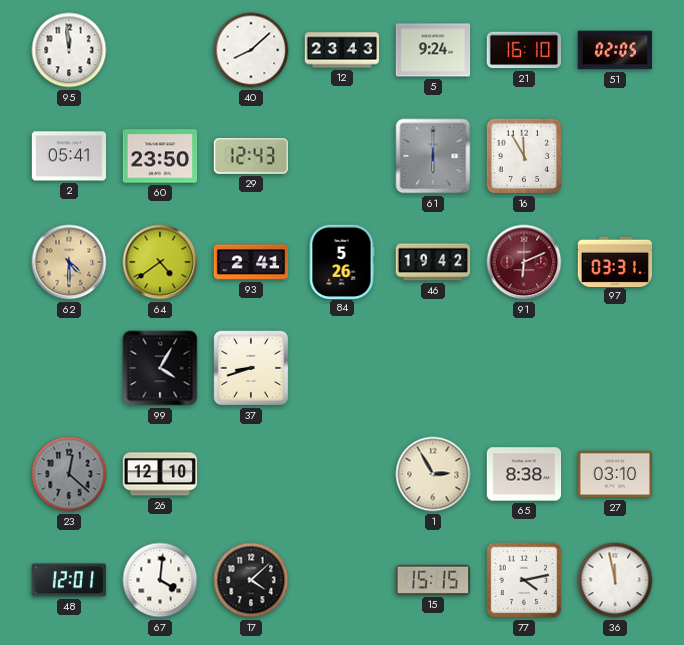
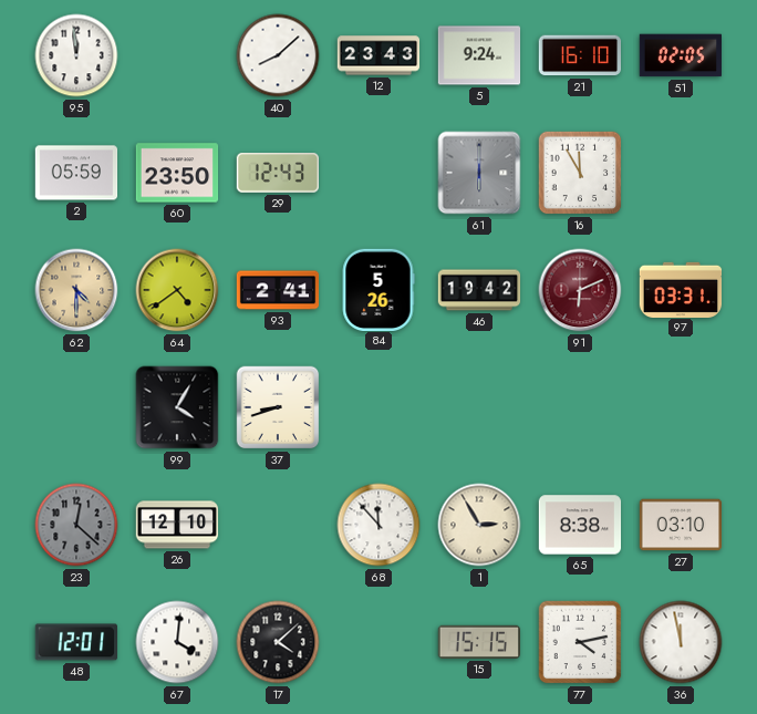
2: 05:41 -> 05:59
68: none -> 11:53
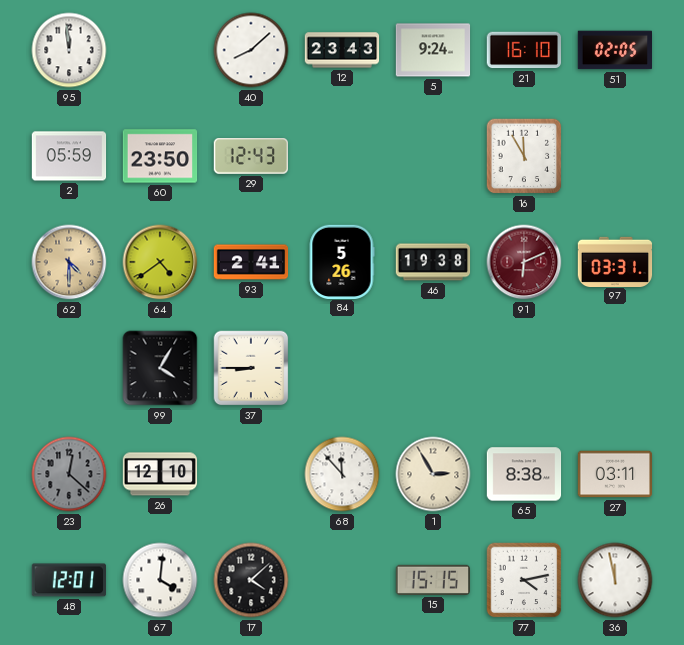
61: 6:00 -> none
46: 19:42 -> 19:38
37: 8:42 -> 8:45
27: 03:10 -> 03:11
